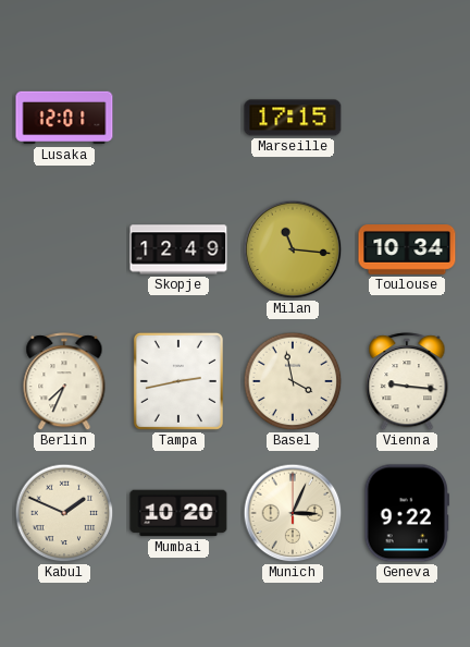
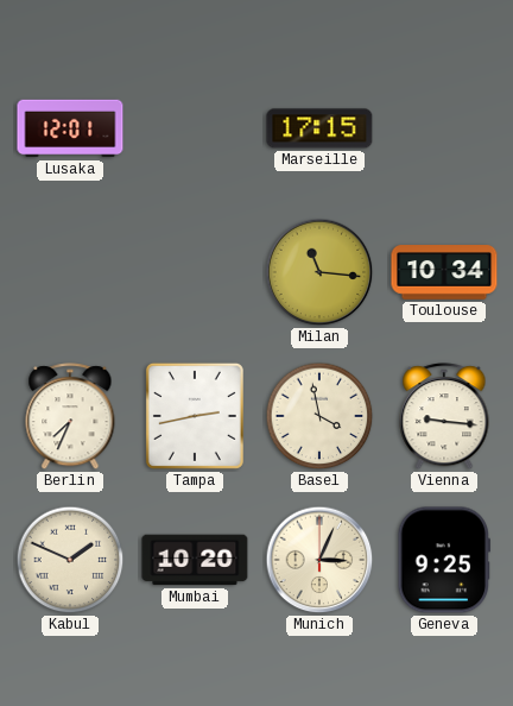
Skopje: 12:49 -> none
Geneva: 9:22 -> 9:25
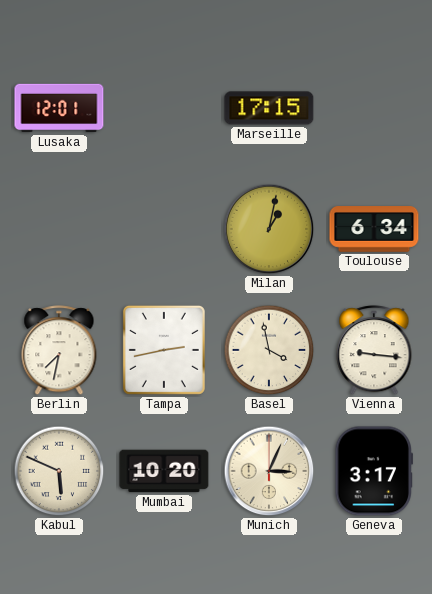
Milan: 11:16 -> 1:02
Toulouse: 10:34 -> 6:34
Berlin: 7:34 -> 7:32
Kabul: 1:49 -> 5:49
Geneva: 9:25 -> 3:17
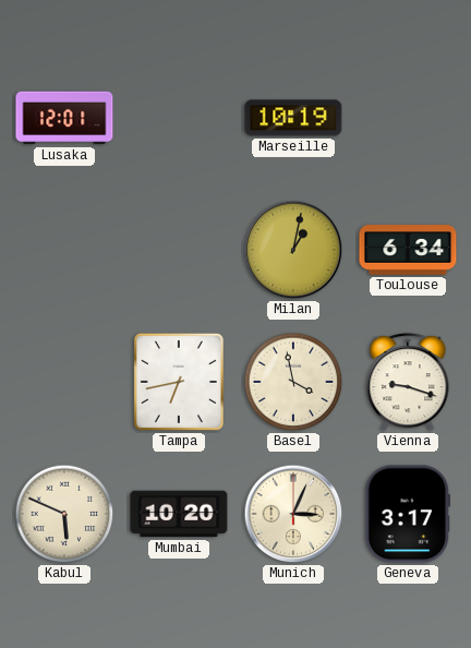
Marseille: 17:15 -> 10:19
Berlin: 7:32 -> none
Tampa: 2:43 -> 6:43
Vienna: 9:16 -> 9:18
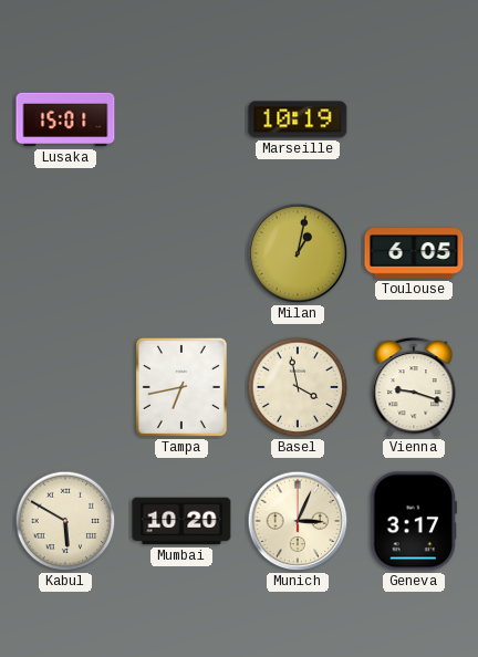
Lusaka: 12:01 -> 15:01
Toulouse: 6:34 -> 6:05
Kabul: 5:49 -> 5:50
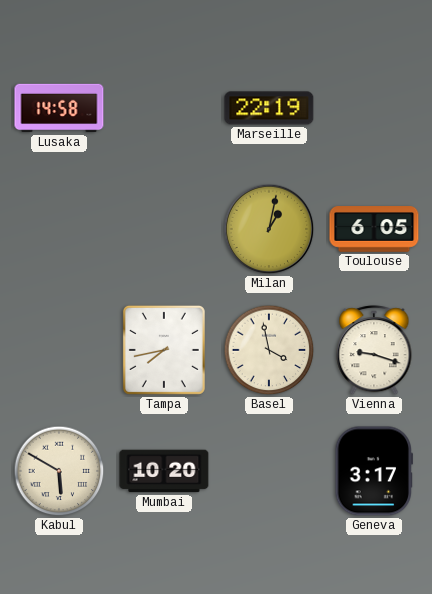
Lusaka: 15:01 -> 14:58
Marseille: 10:19 -> 22:19
Tampa: 6:43 -> 7:43
Munich: 3:04 -> none
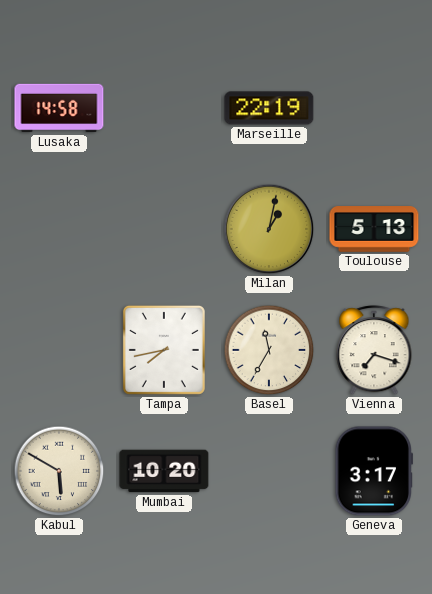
Toulouse: 6:05 -> 5:13
Basel: 3:58 -> 11:35
Vienna: 9:18 -> 7:18
